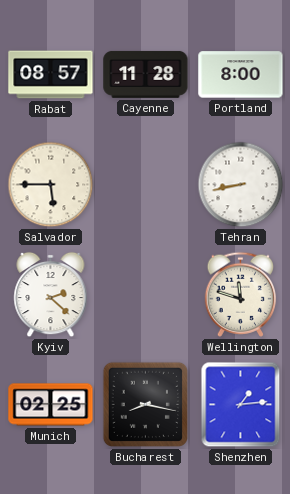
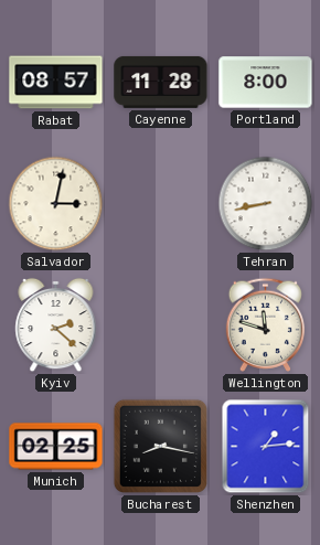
Salvador: 5:45 -> 3:02
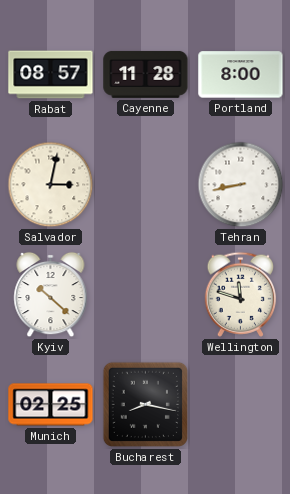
Kyiv: 2:22 -> 10:22
Shenzhen: 1:14 -> none
